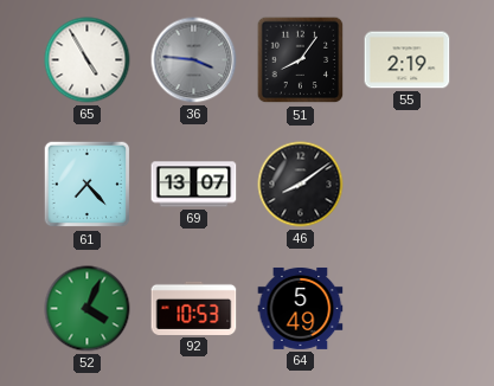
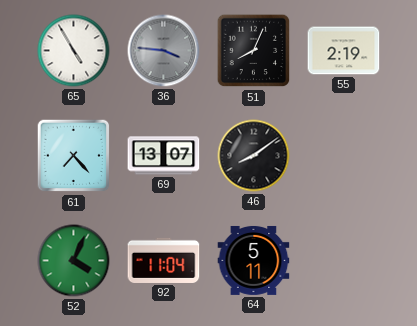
51: 8:06 -> 8:04
92: 10:53 -> 11:04
64: 5:49 -> 5:11
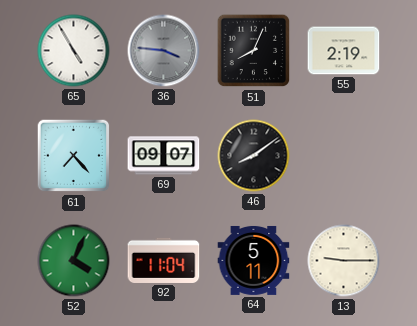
69: 13:07 -> 09:07
13: none -> 9:15
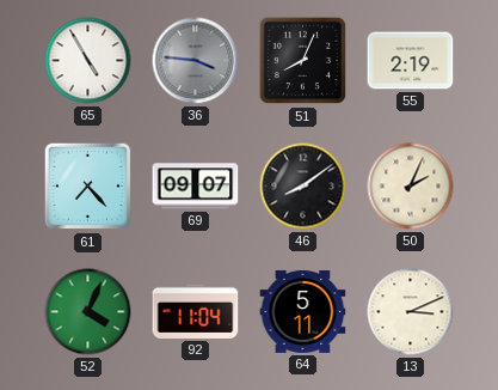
50: none -> 2:04
13: 9:15 -> 3:11
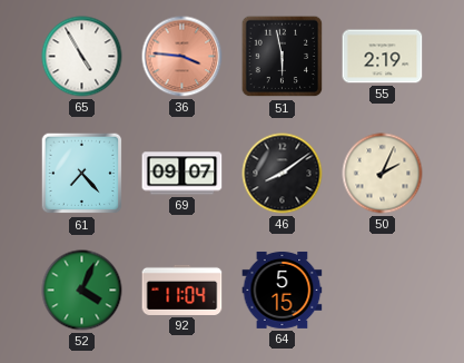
36 dial: grey -> salmon
51: 8:04 -> 5:58
64: 5:11 -> 5:15
13: 3:11 -> none
